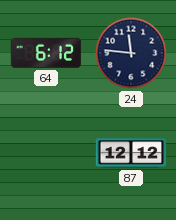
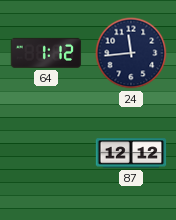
64: 6:12 -> 1:12
24: 11:46 -> 11:44
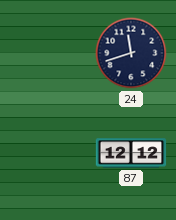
64: 1:12 -> none
24: 11:44 -> 11:42
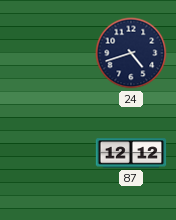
24: 11:42 -> 4:42
